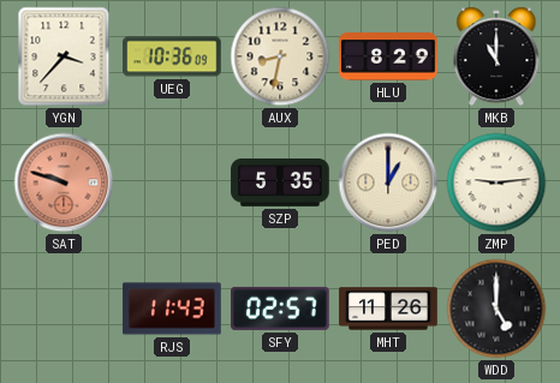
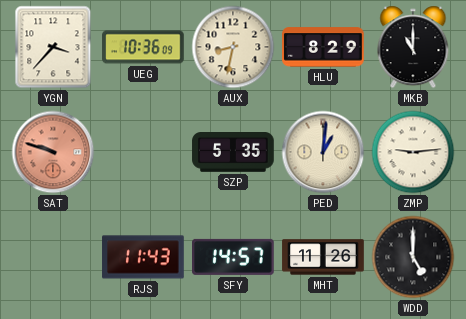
PED: 1:00 -> 1:01
SFY: 02:57 -> 14:57
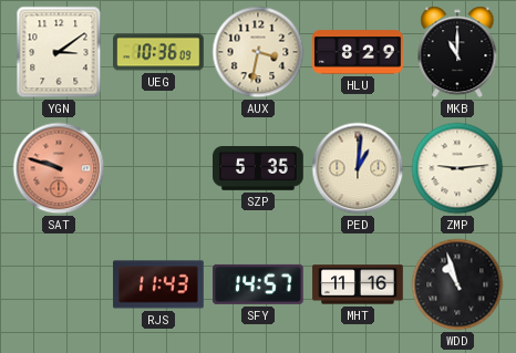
YGN: 3:37 -> 3:09
AUX: 8:32 -> 3:32
MHT: 11:26 -> 11:16
WDD: 5:00 -> 10:57
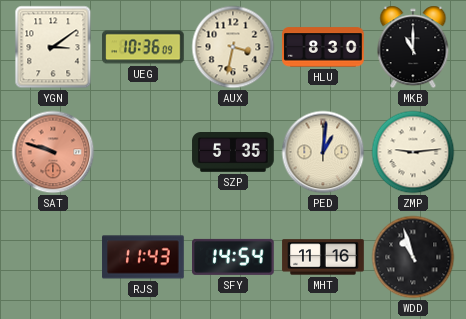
HLU: 8:29 -> 8:30
SFY: 14:57 -> 14:54
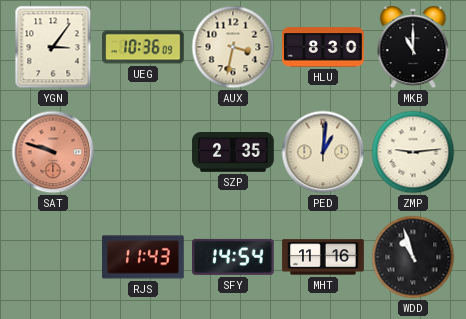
YGN: 3:09 -> 3:06
SZP: 5:35 -> 2:35
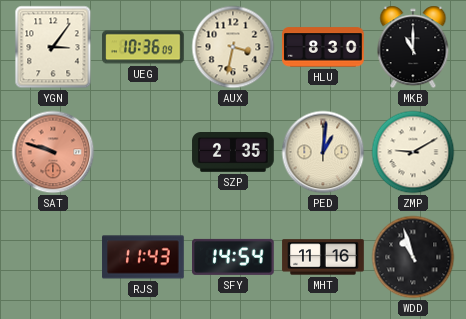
ZMP: 9:14 -> 9:10
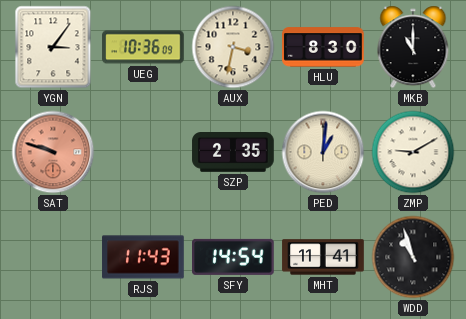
MHT: 11:16 -> 11:41
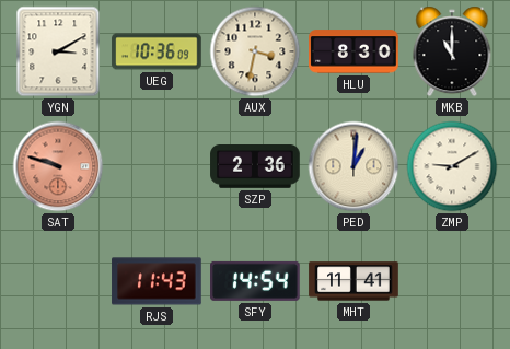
YGN: 3:06 -> 3:10
SZP: 2:35 -> 2:36
WDD: 10:57 -> none
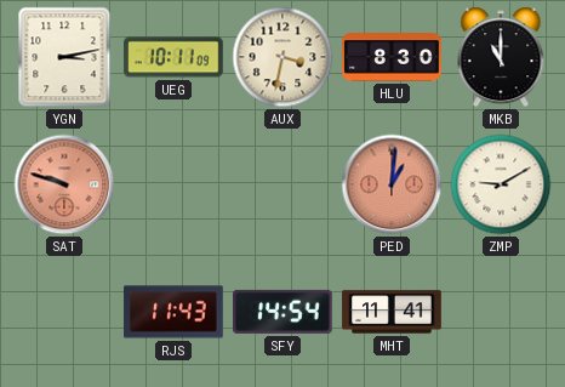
YGN: 3:10 -> 3:13
UEG: 10:36 -> 10:11
SZP: 2:36 -> none
PED dial: cream -> salmon
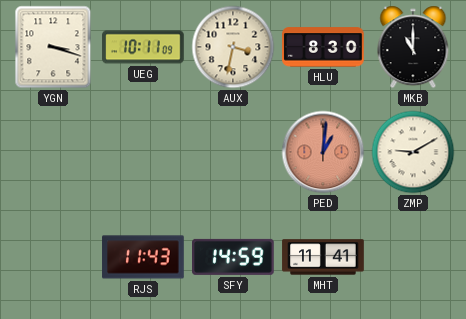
YGN: 3:13 -> 3:18
SAT: 9:48 -> none
SFY: 14:54 -> 14:59
